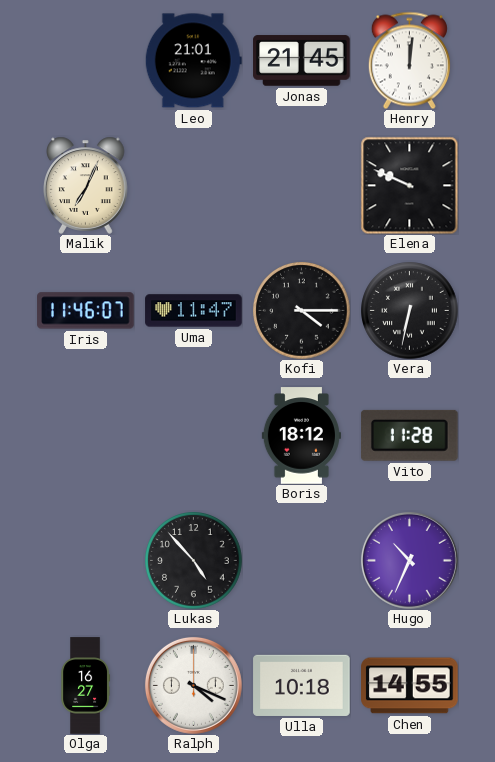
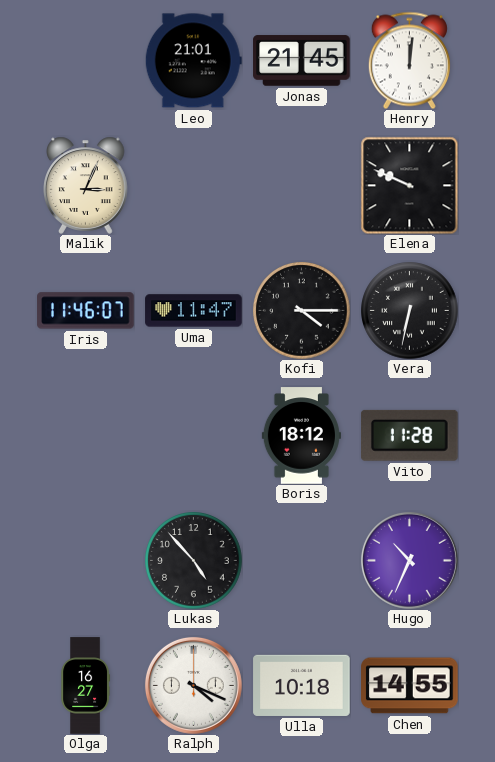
Malik: 7:04 -> 3:04
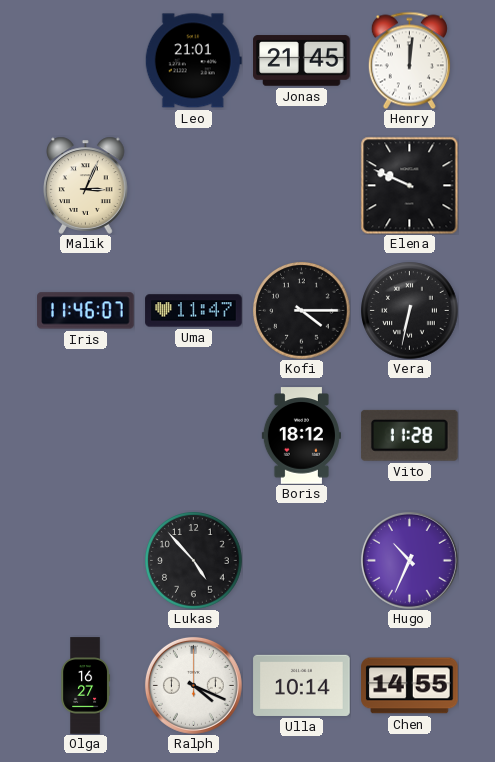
Ulla: 10:18 -> 10:14
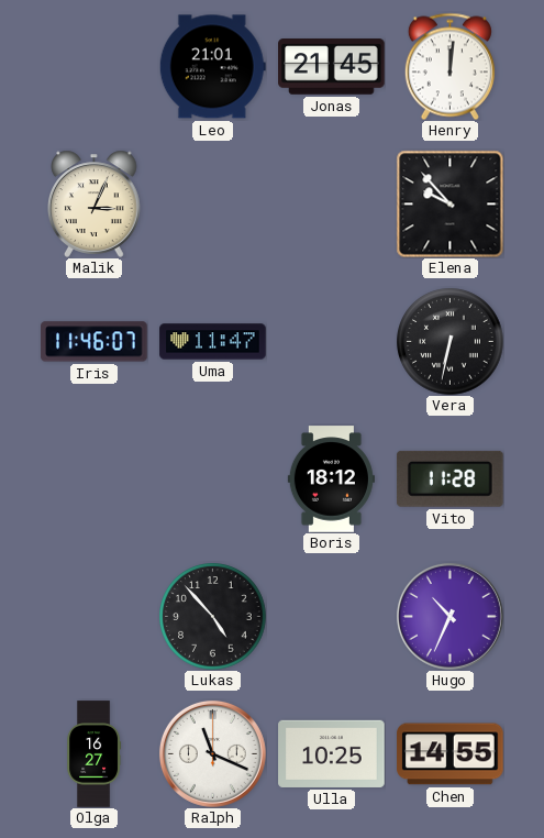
Elena: 9:49 -> 9:53
Kofi: 4:15 -> none
Ralph: 4:19 -> 11:19
Ulla: 10:14 -> 10:25
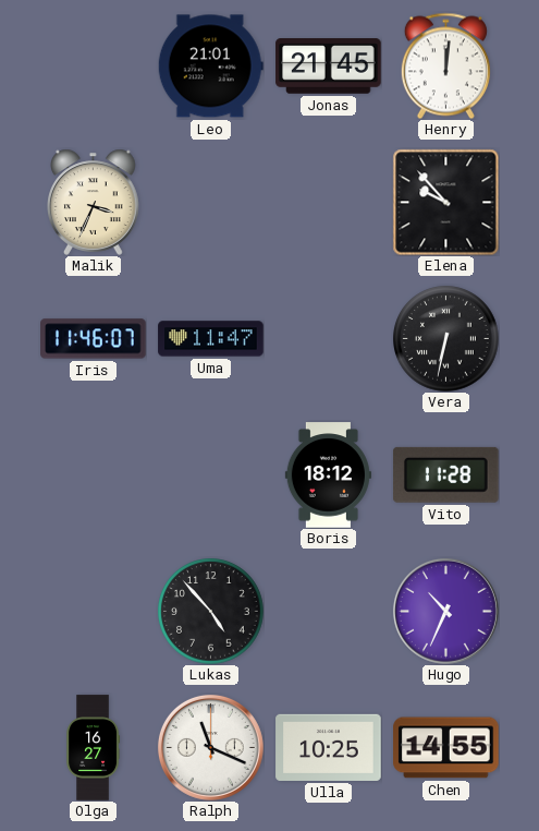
Malik: 3:04 -> 3:34
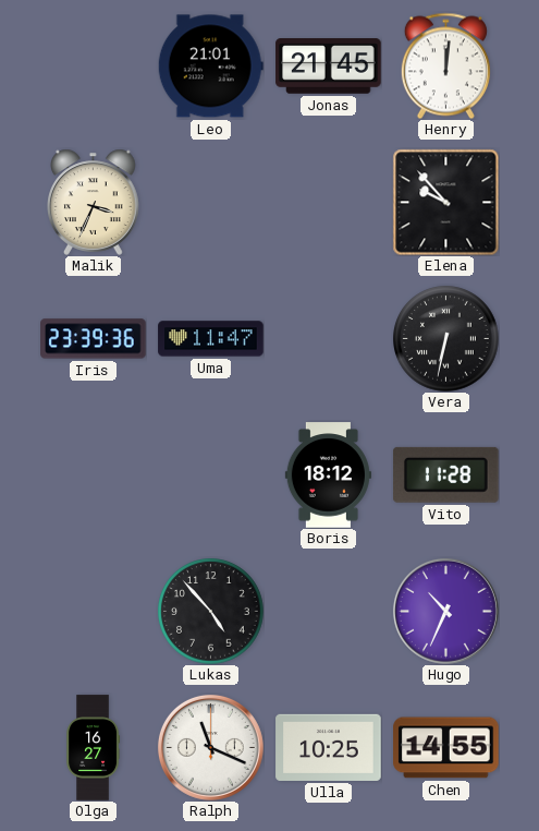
Iris: 11:46 -> 23:39
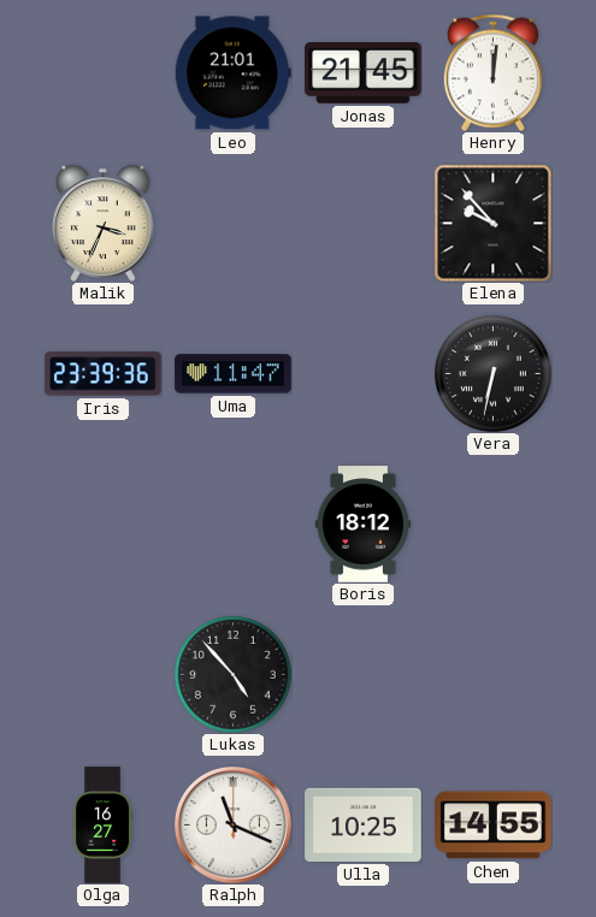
Vito: 11:28 -> none
Hugo: 10:34 -> none
